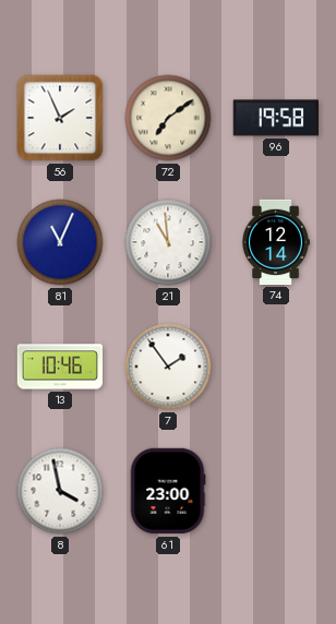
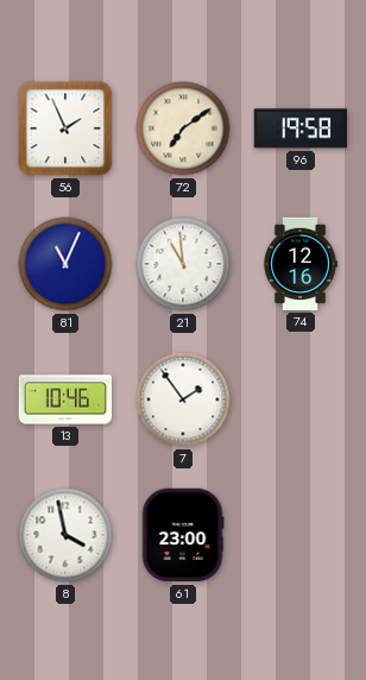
74: 12:14 -> 12:16
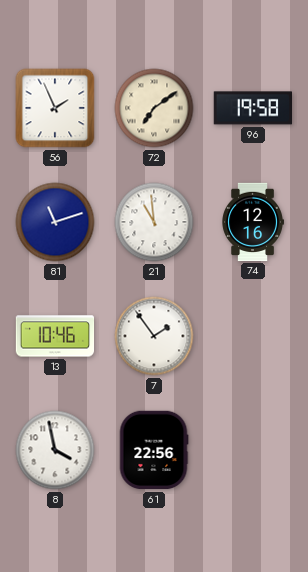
81: 11:04 -> 11:12
61: 23:00 -> 22:56
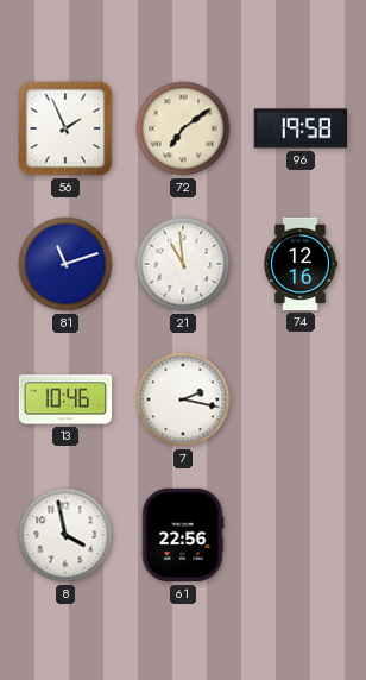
7: 1:54 -> 2:17
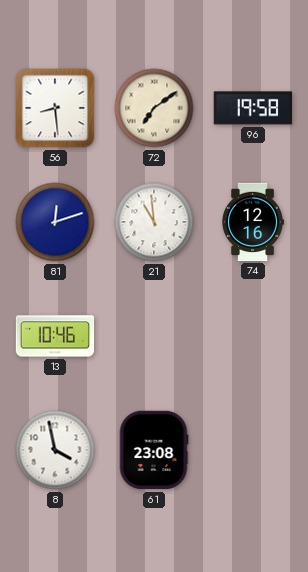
56: 1:56 -> 8:29
81: 11:12 -> 12:12
7: 2:17 -> none
61: 22:56 -> 23:08
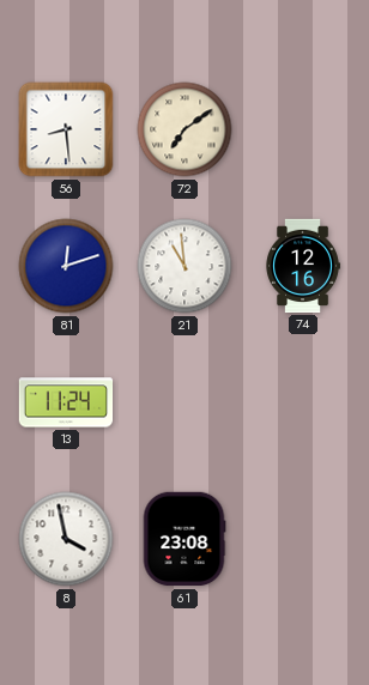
96: 19:58 -> none
13: 10:46 -> 11:24
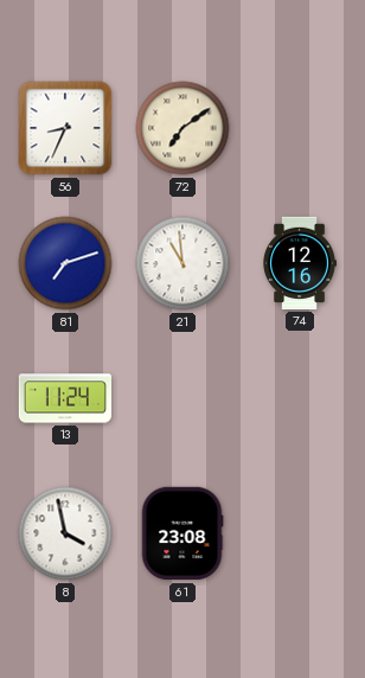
56: 8:29 -> 8:34
81: 12:12 -> 7:12
